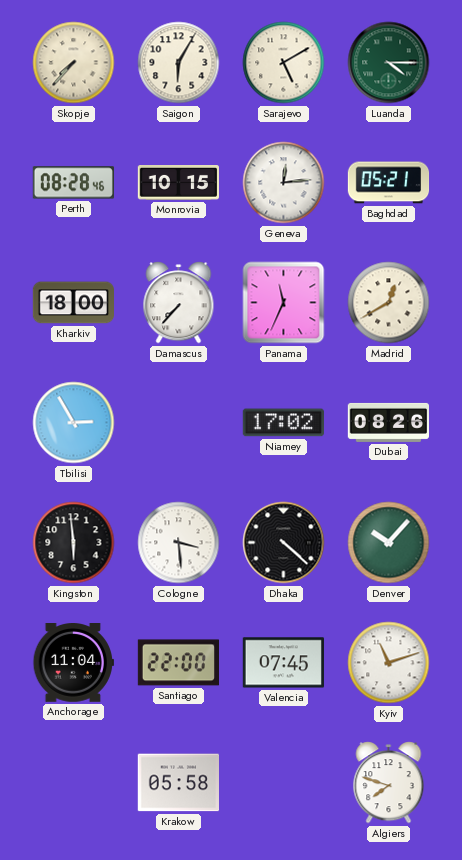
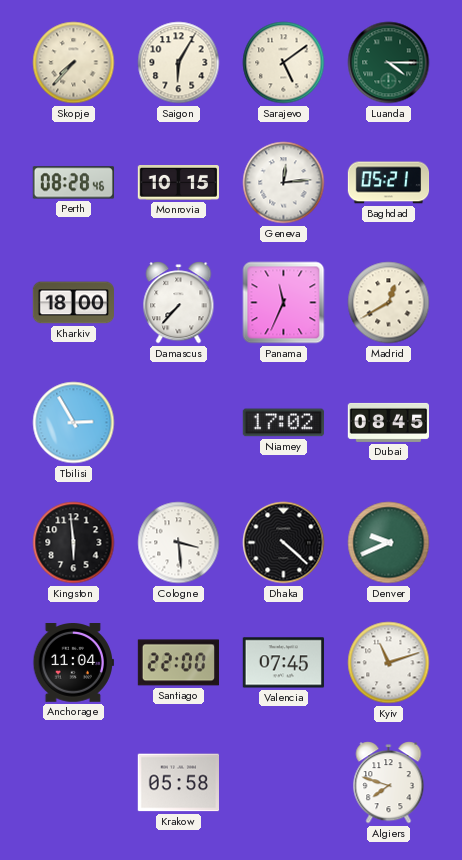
Sarajevo: 5:10 -> 5:09
Dubai: 08:26 -> 08:45
Denver: 10:07 -> 9:41
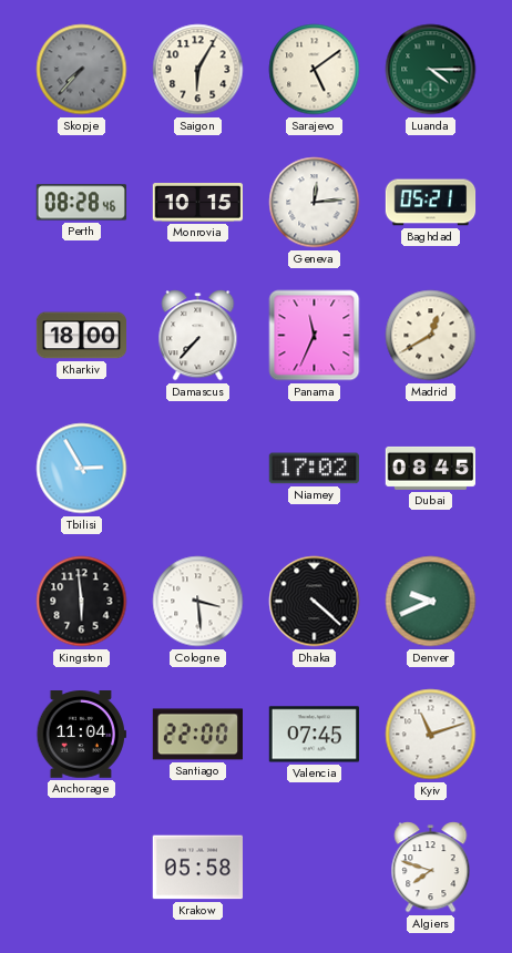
Skopje dial: cream -> grey
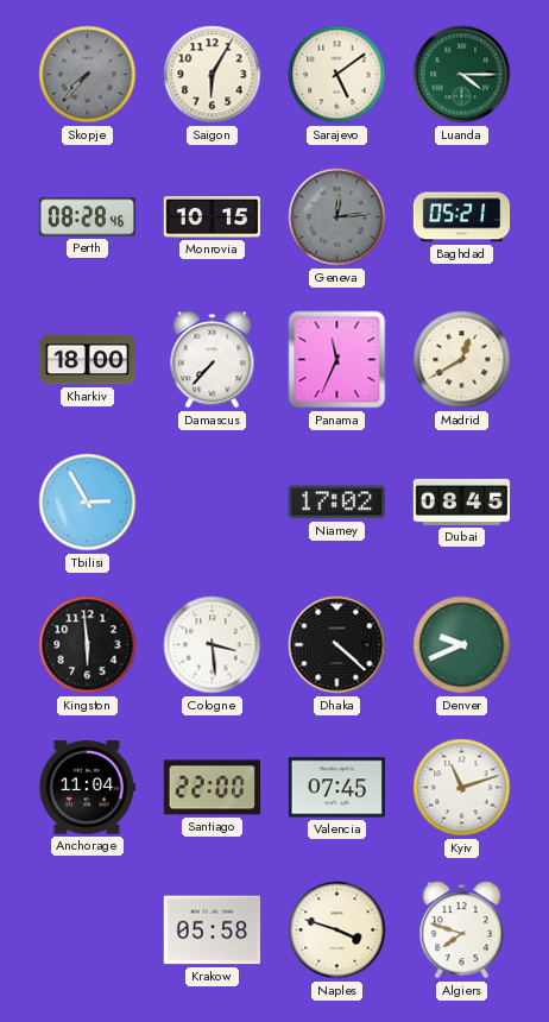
Geneva dial: white -> grey
Naples: none -> 3:48
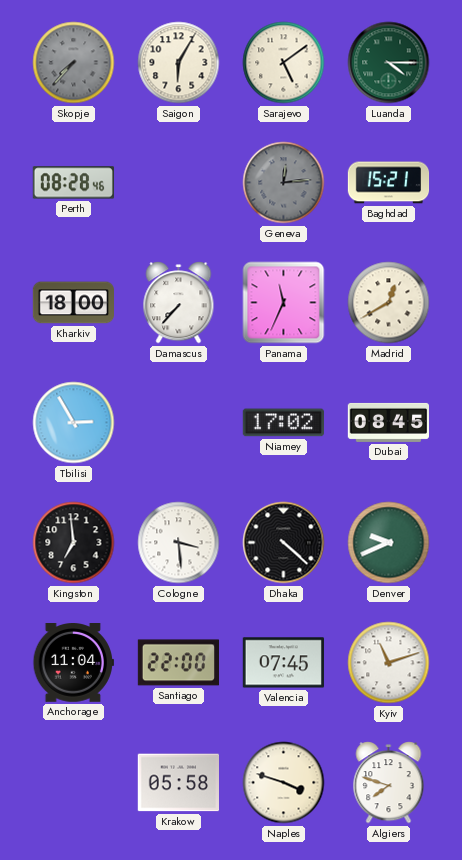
Monrovia: 10:15 -> none
Baghdad: 05:21 -> 15:21
Kingston: 5:59 -> 6:59
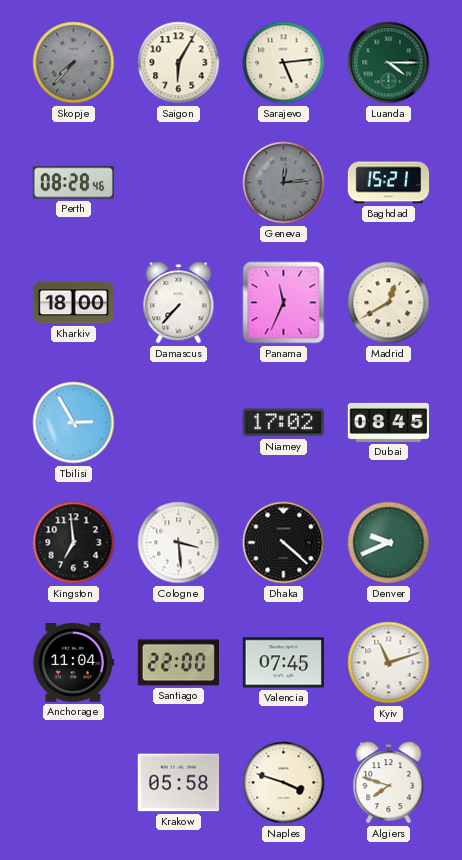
Sarajevo: 5:09 -> 5:14
